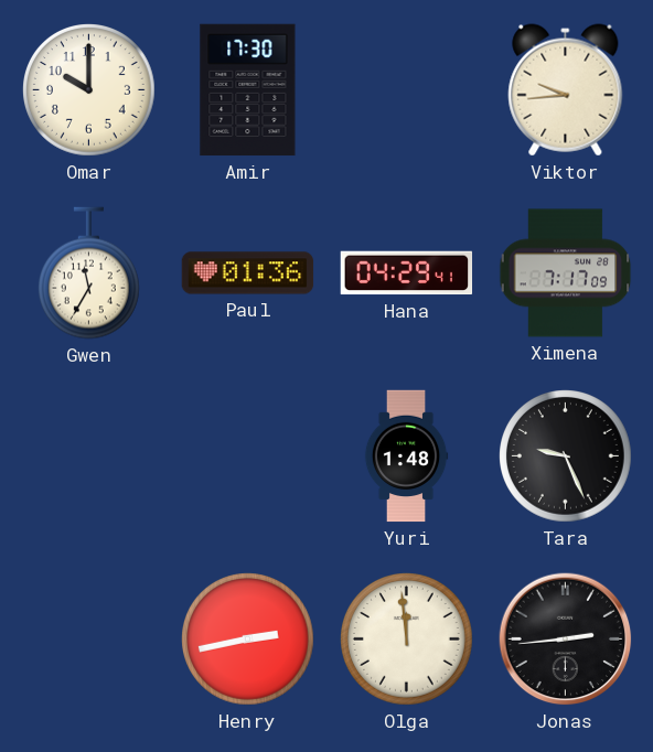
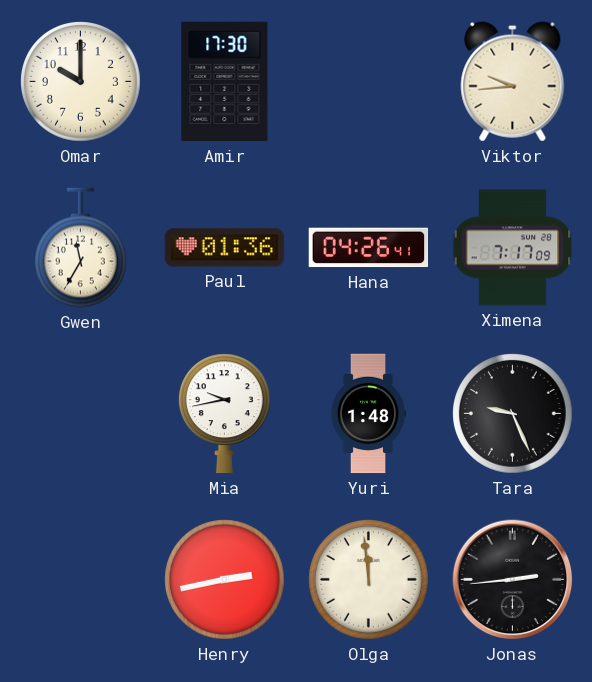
Hana: 04:29 -> 04:26
Mia: none -> 9:43
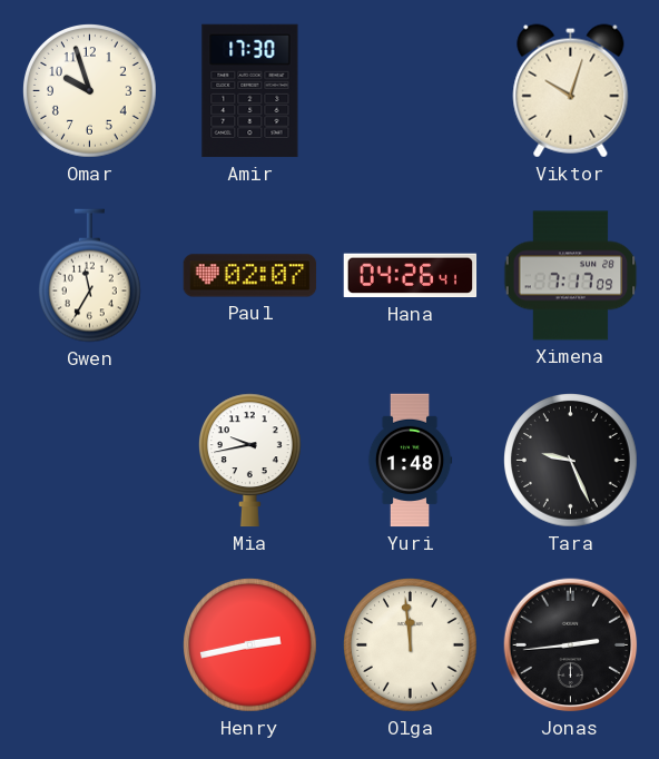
Omar: 10:00 -> 9:57
Viktor: 9:44 -> 10:03
Paul: 01:36 -> 02:07
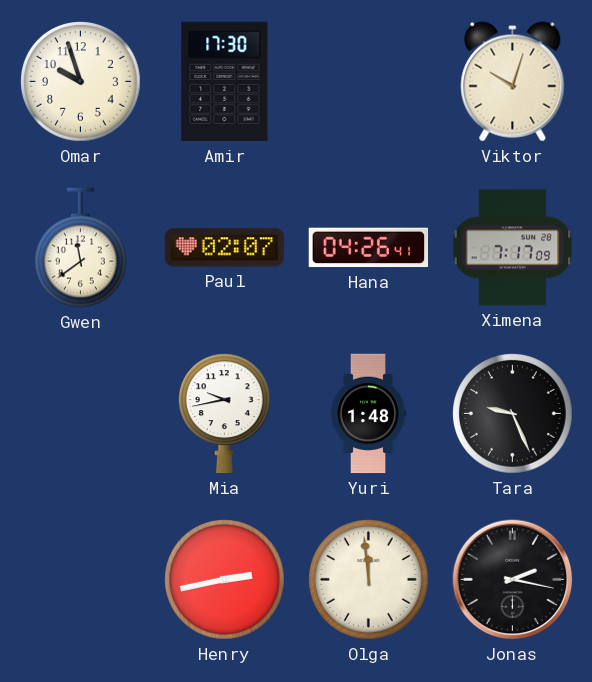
Gwen: 11:35 -> 11:39
Jonas: 2:44 -> 2:17
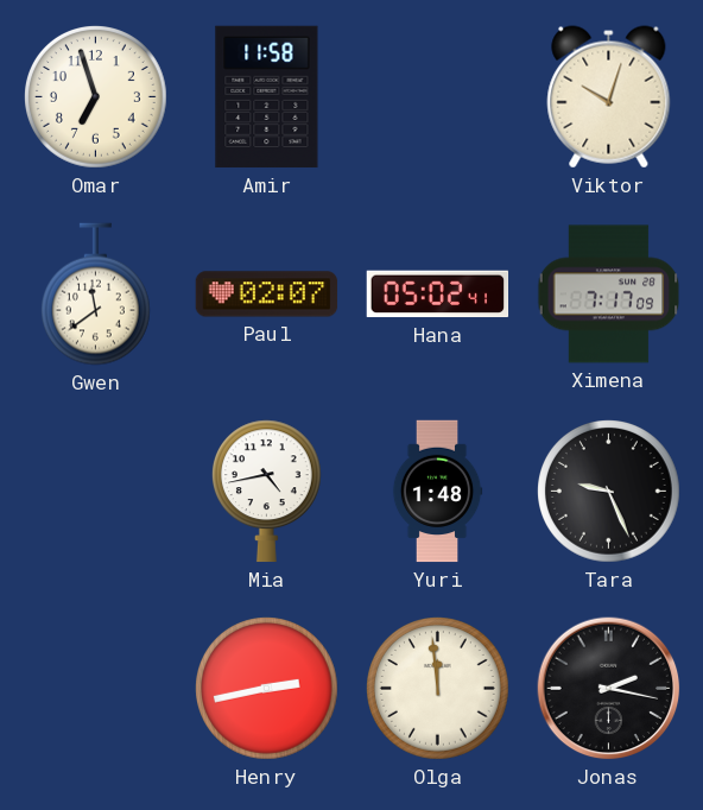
Omar: 9:57 -> 6:57
Amir: 17:30 -> 11:58
Hana: 04:26 -> 05:02
Mia: 9:43 -> 4:43
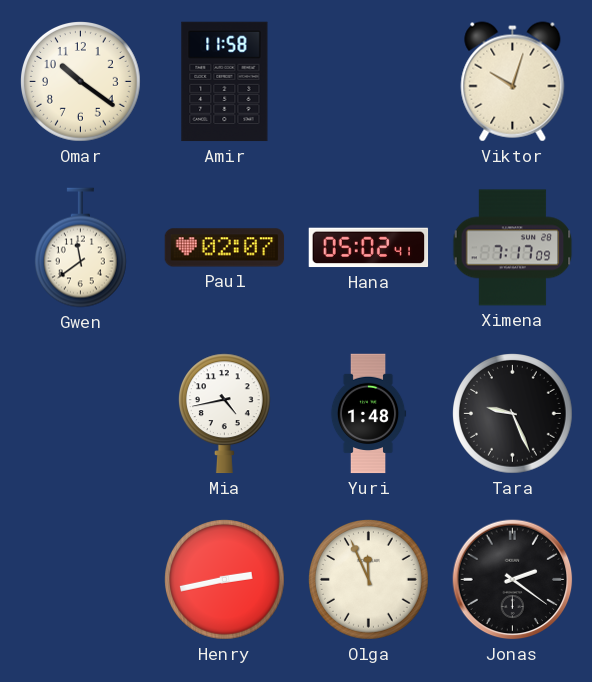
Omar: 6:57 -> 10:21
Olga: 11:59 -> 11:56
Jonas: 2:17 -> 2:21
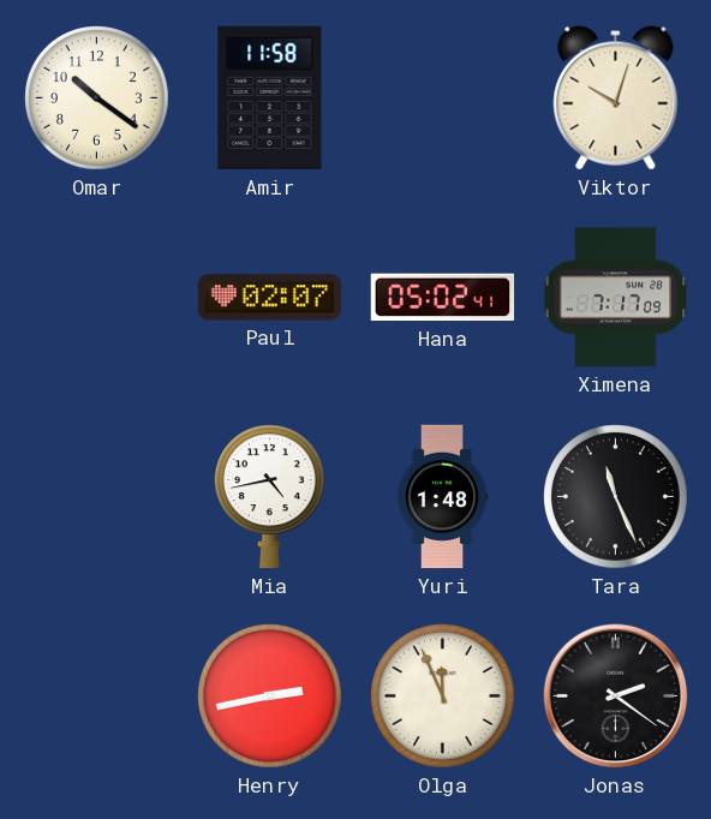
Gwen: 11:39 -> none
Tara: 9:26 -> 11:26
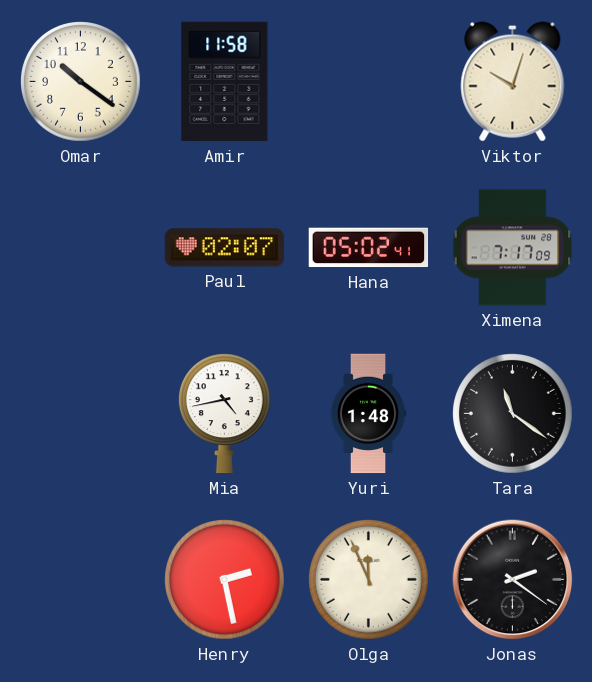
Tara: 11:26 -> 11:21
Henry: 2:43 -> 2:28
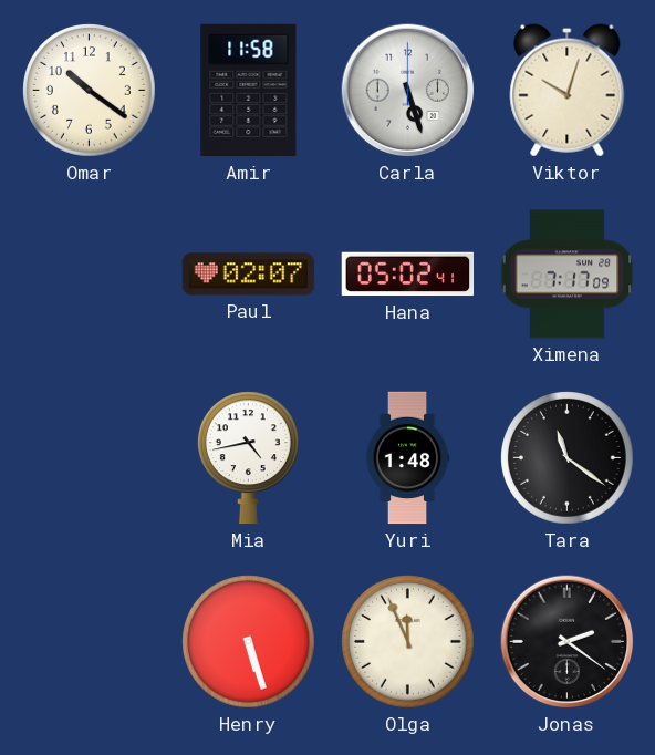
Carla: none -> 5:27
Henry: 2:28 -> 5:27
